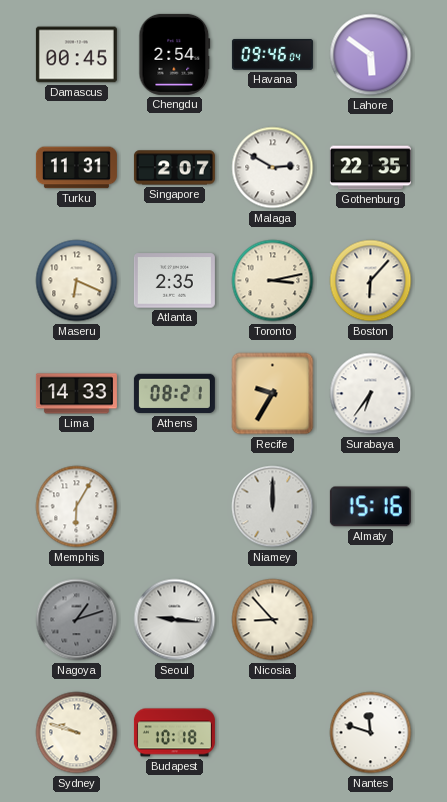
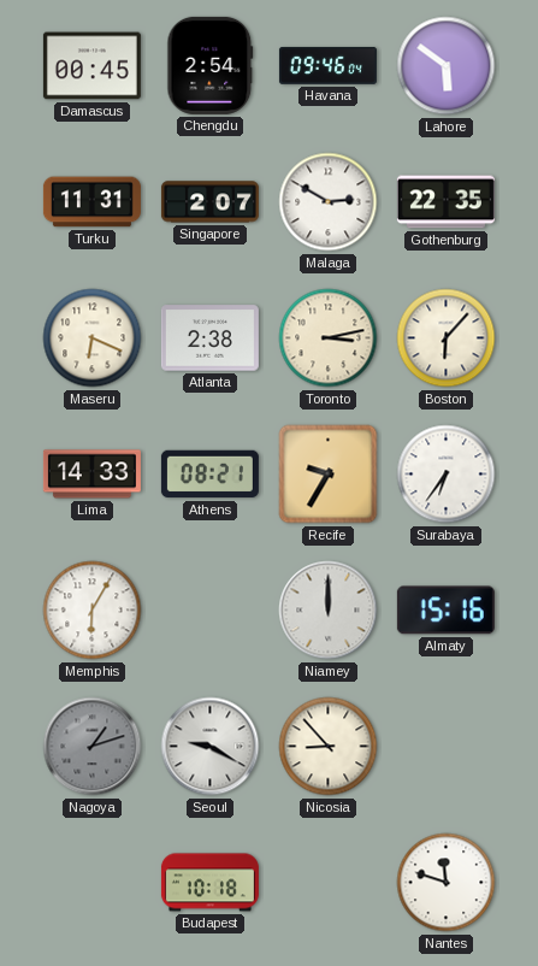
Atlanta: 2:35 -> 2:38
Seoul: 9:16 -> 9:20
Sydney: 9:48 -> none
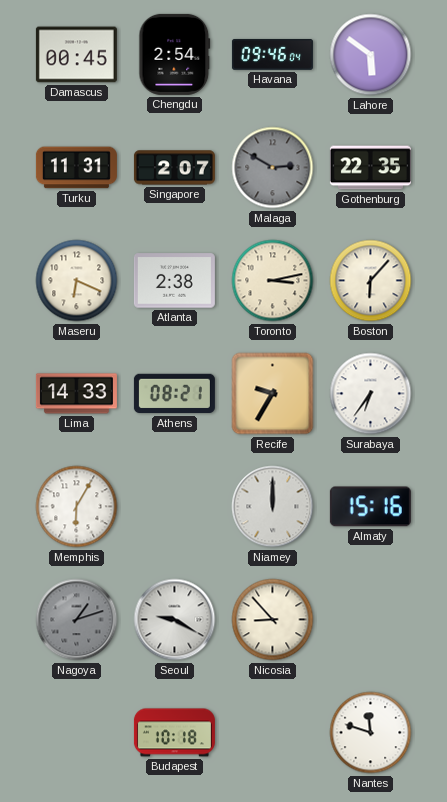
Malaga dial: white -> grey
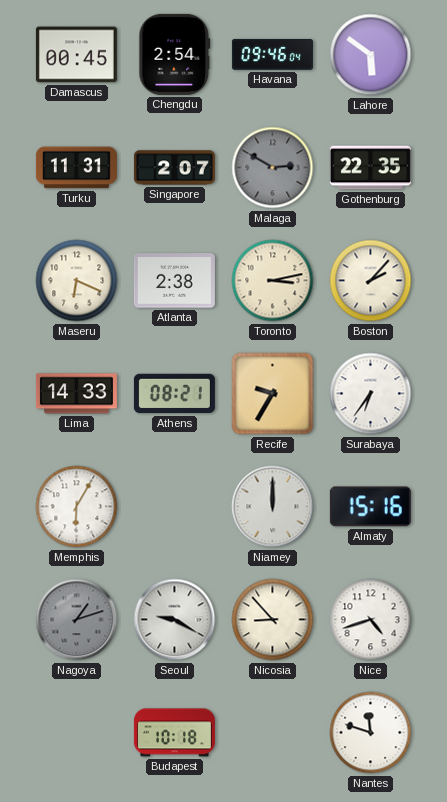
Boston: 6:07 -> 2:07
Nice: none -> 4:42
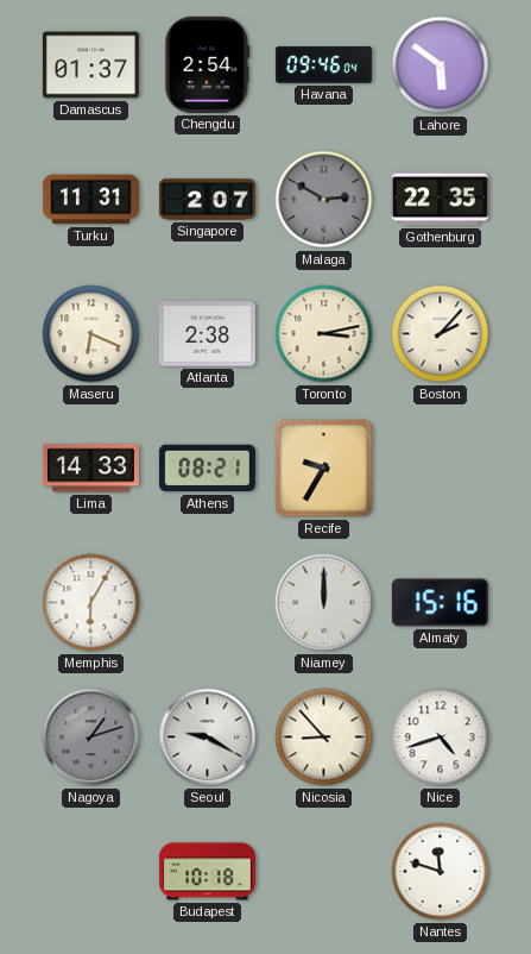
Damascus: 00:45 -> 01:37
Surabaya: 6:36 -> none
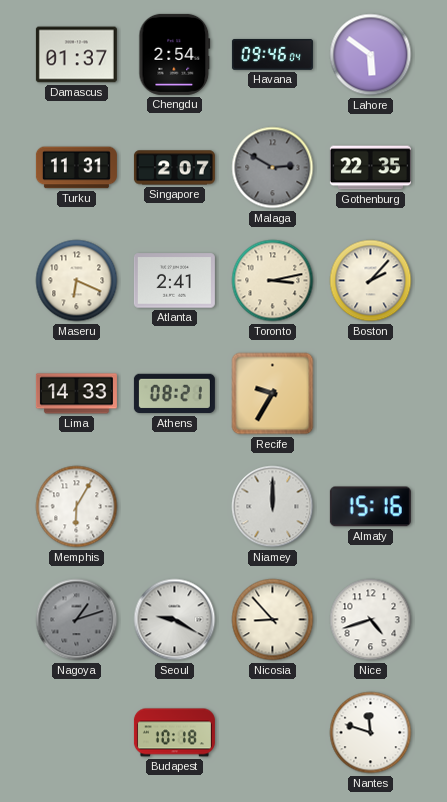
Atlanta: 2:38 -> 2:41
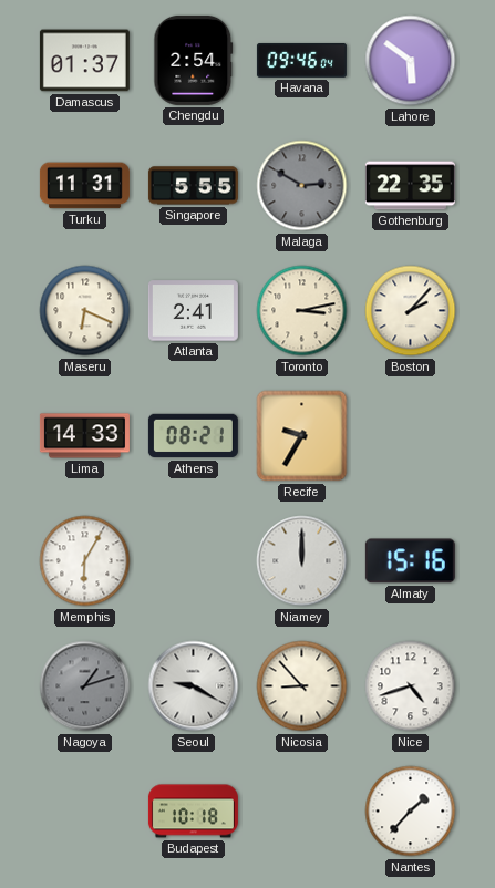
Singapore: 2:07 -> 5:55
Nantes: 11:48 -> 1:37
